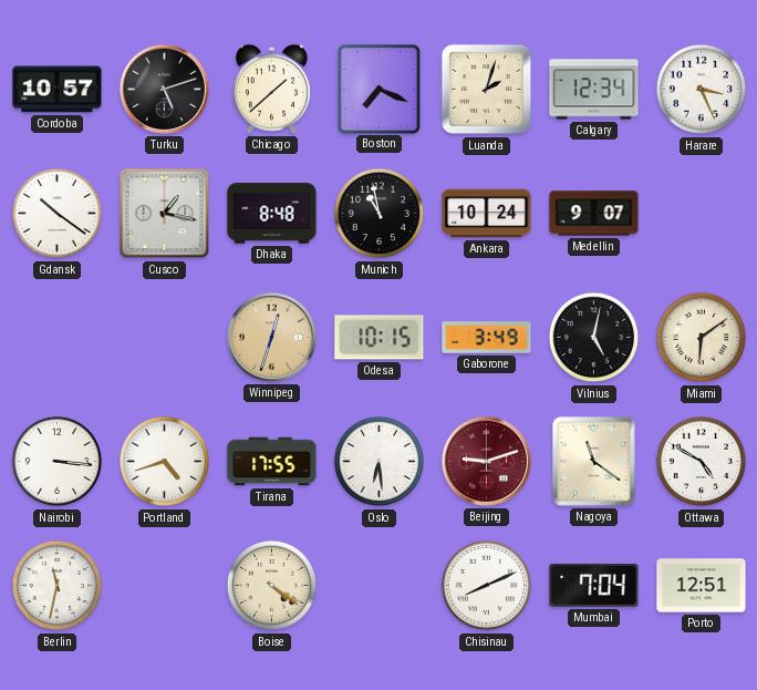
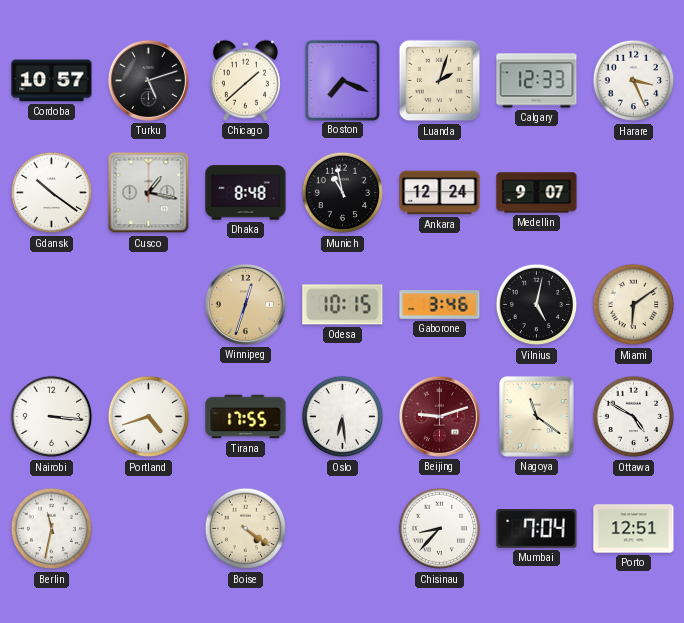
Calgary: 12:34 -> 12:33
Ankara: 10:24 -> 12:24
Gaborone: 3:49 -> 3:46
Chisinau: 8:11 -> 8:37
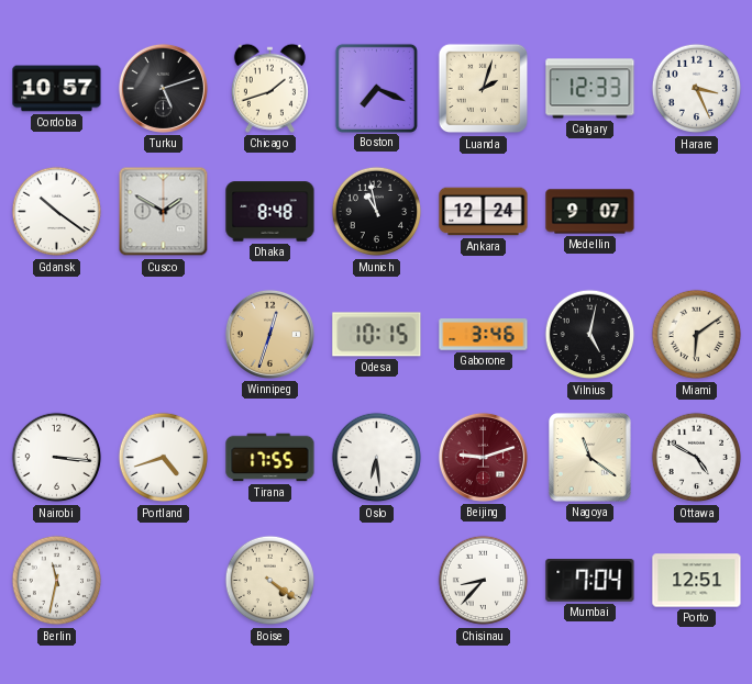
Chicago: 1:38 -> 1:42
Cusco: 1:17 -> 1:50
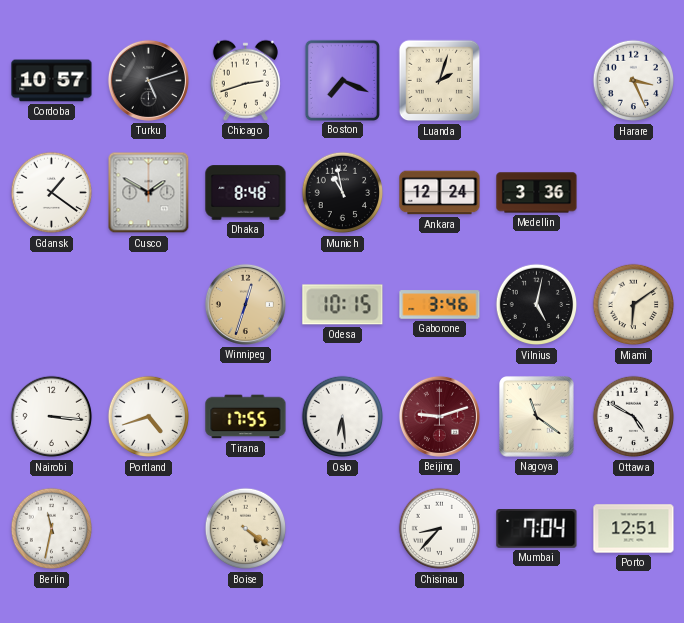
Chicago: 1:42 -> 2:42
Calgary: 12:33 -> none
Gdansk: 10:21 -> 1:21
Medellin: 9:07 -> 3:36
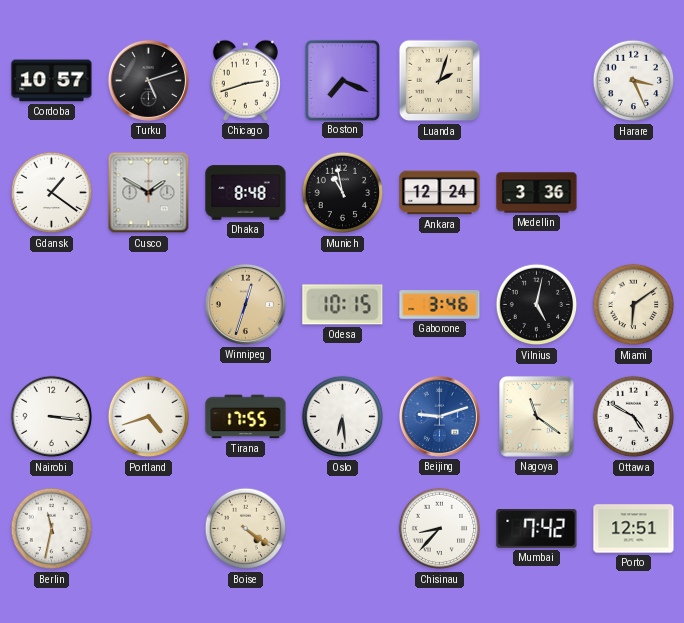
Beijing dial: burgundy -> blue
Mumbai: 7:04 -> 7:42
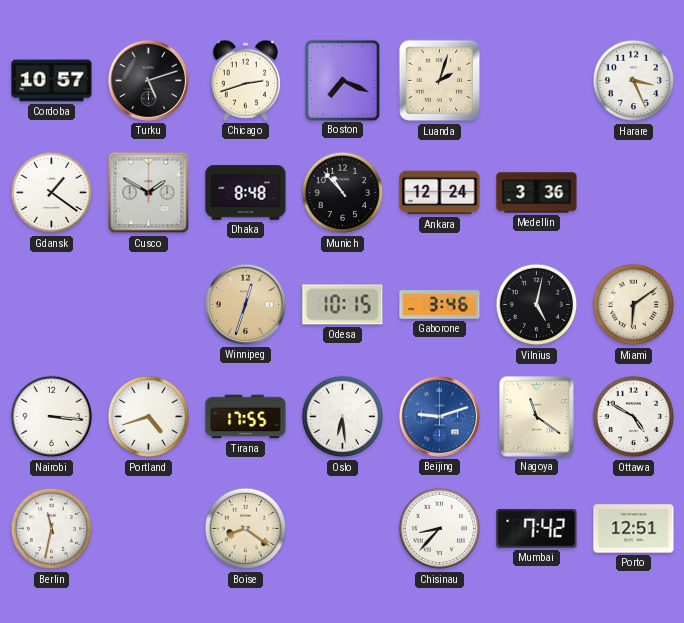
Munich: 10:58 -> 10:53
Boise: 4:21 -> 8:21
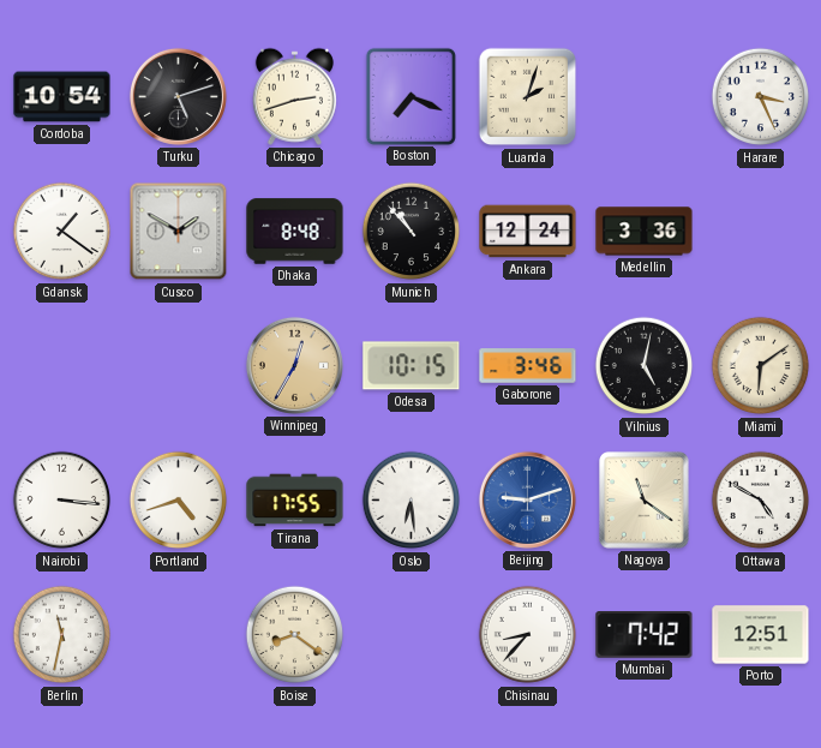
Cordoba: 10:57 -> 10:54
Winnipeg: 12:33 -> 12:35
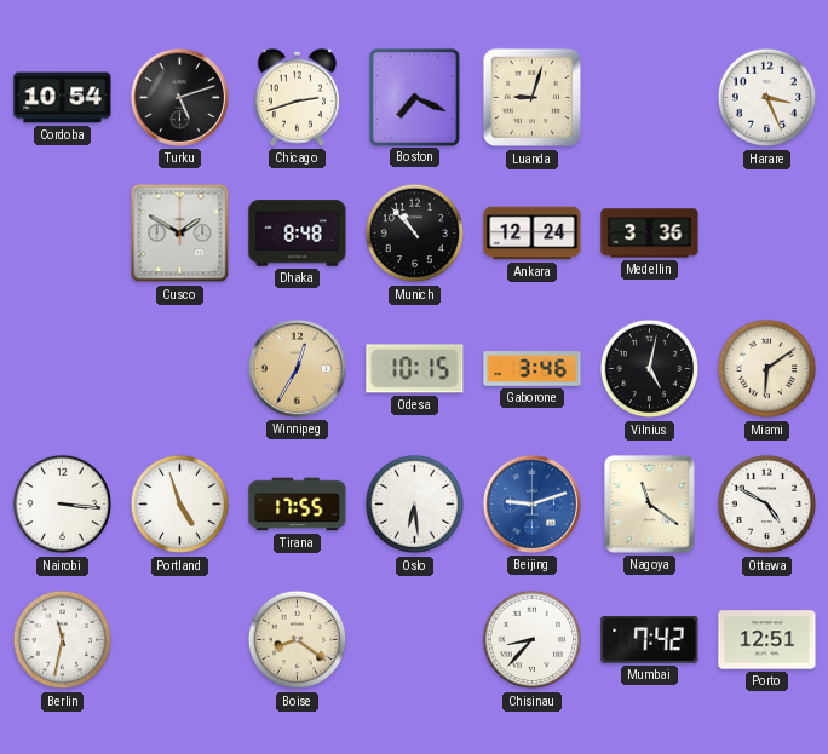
Luanda: 2:03 -> 9:03
Gdansk: 1:21 -> none
Portland: 4:42 -> 4:57
